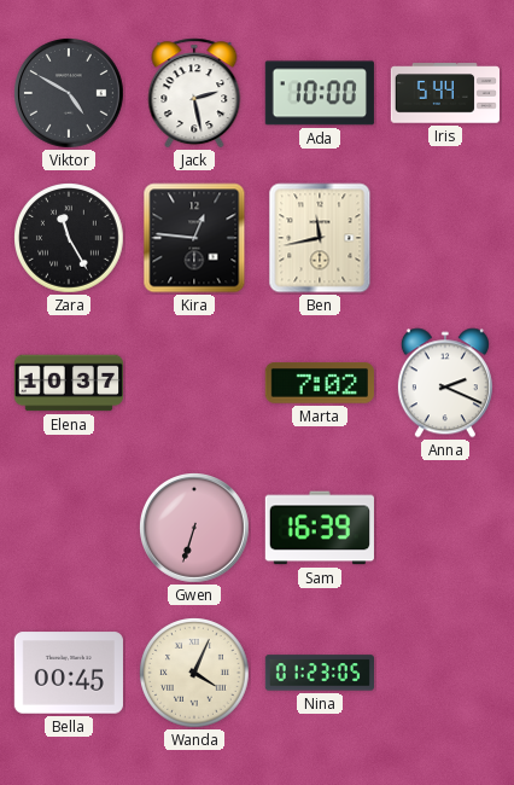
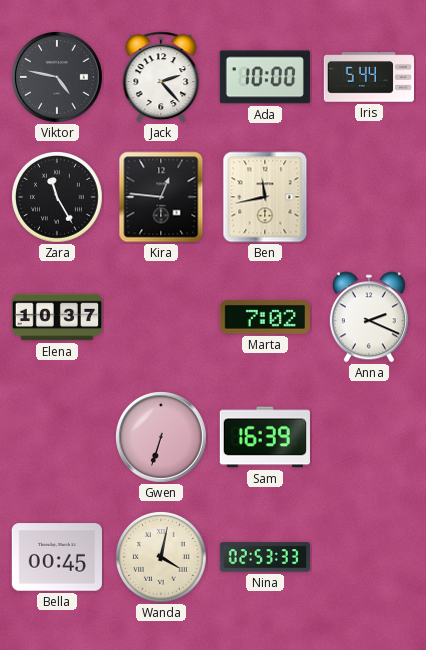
Viktor: 4:50 -> 4:47
Jack: 2:28 -> 2:23
Wanda: 4:04 -> 4:02
Nina: 01:23 -> 02:53
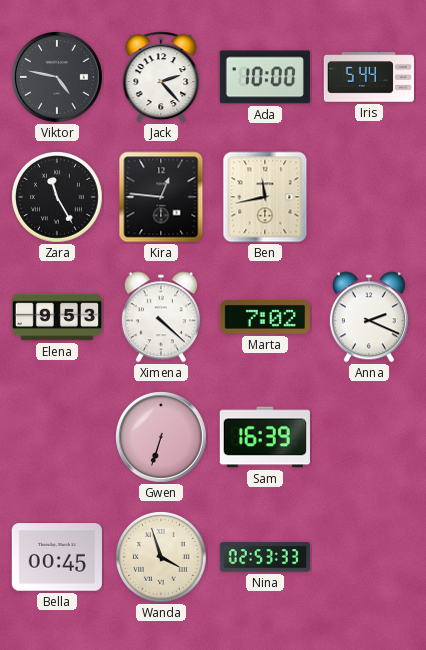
Elena: 10:37 -> 9:53
Ximena: none -> 4:22
Wanda: 4:02 -> 3:57
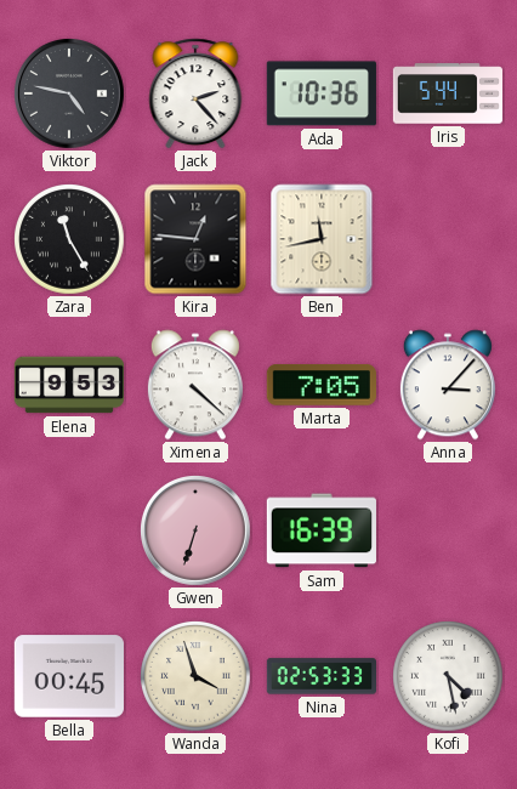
Ada: 10:00 -> 10:36
Marta: 7:02 -> 7:05
Anna: 2:19 -> 3:07
Kofi: none -> 4:28
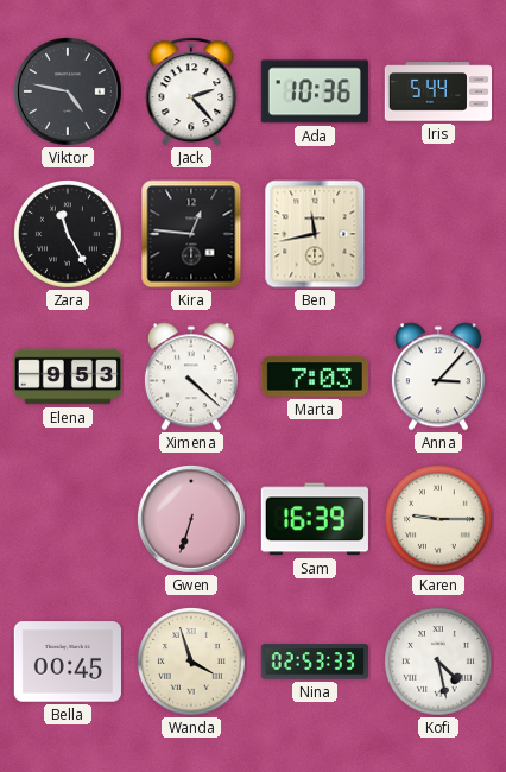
Marta: 7:05 -> 7:03
Karen: none -> 9:15
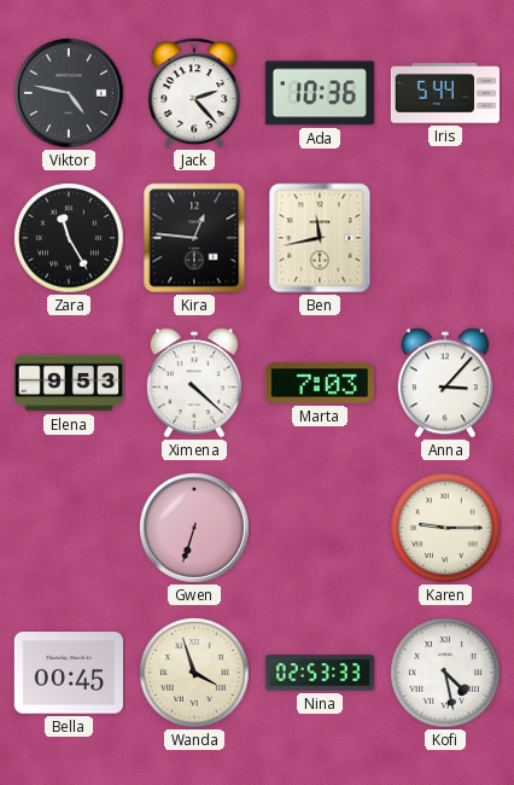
Sam: 16:39 -> none
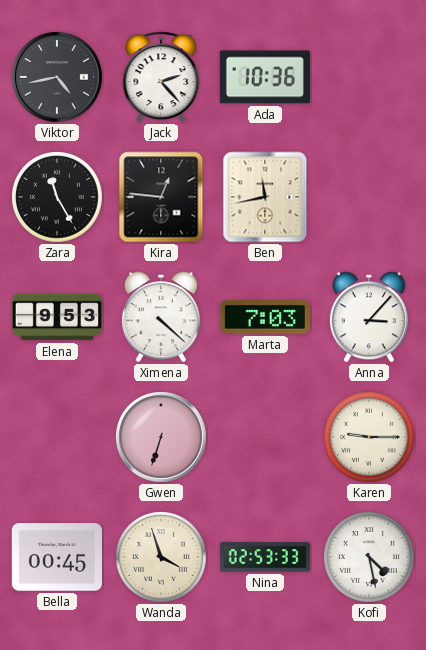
Viktor: 4:47 -> 4:43
Iris: 5:44 -> none
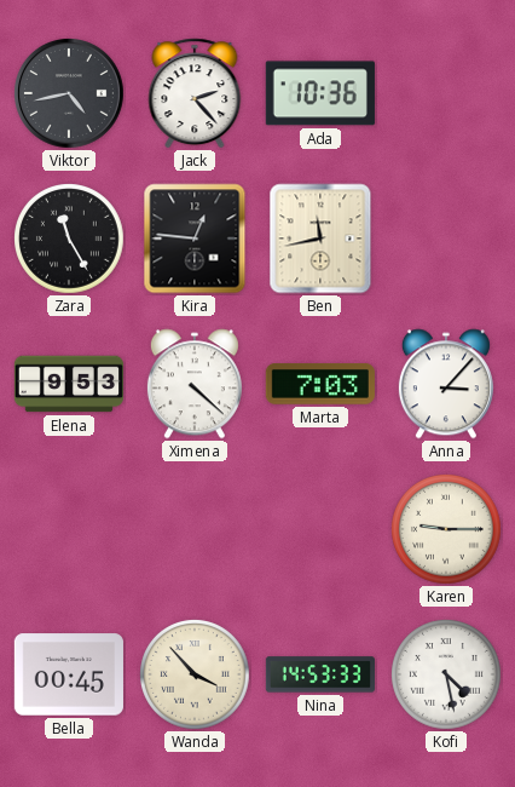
Gwen: 6:33 -> none
Wanda: 3:57 -> 3:53
Nina: 02:53 -> 14:53
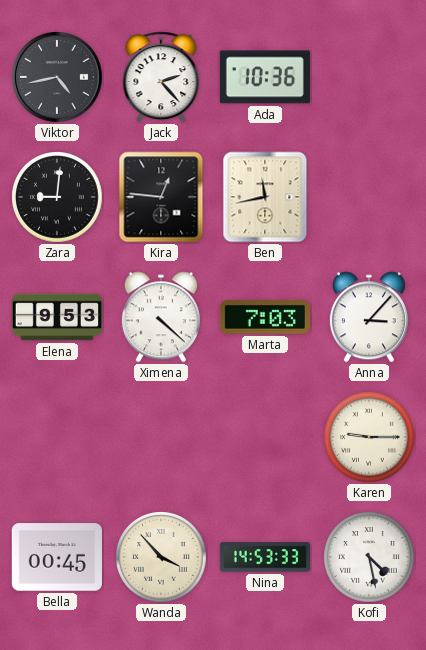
Zara: 11:25 -> 9:01
